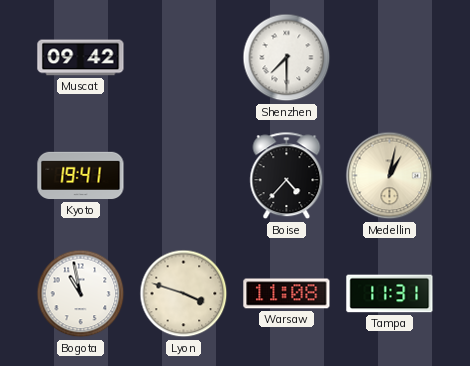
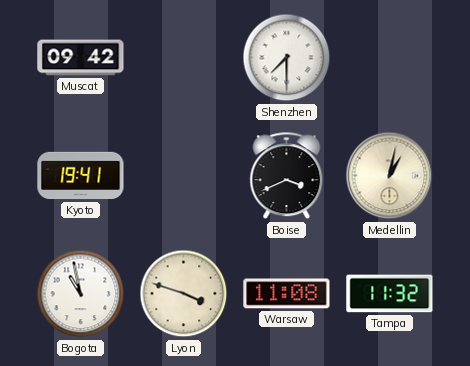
Boise: 4:37 -> 3:41
Tampa: 11:31 -> 11:32
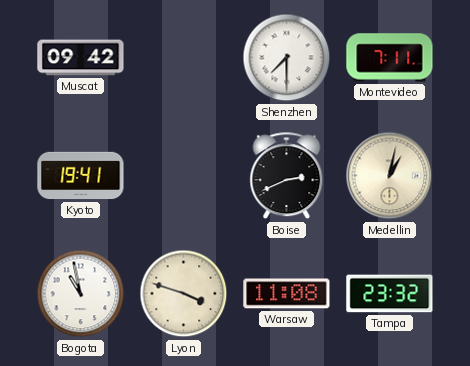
Montevideo: none -> 7:11
Boise: 3:41 -> 2:41
Tampa: 11:32 -> 23:32
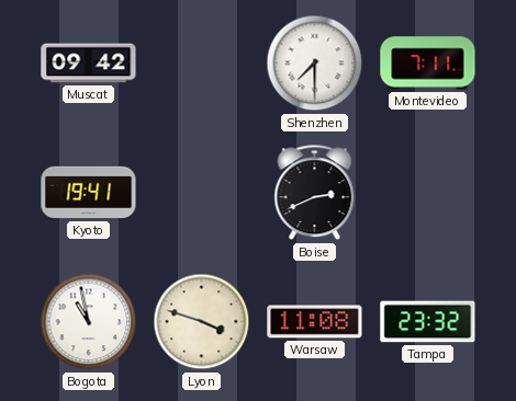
Medellin: 1:02 -> none
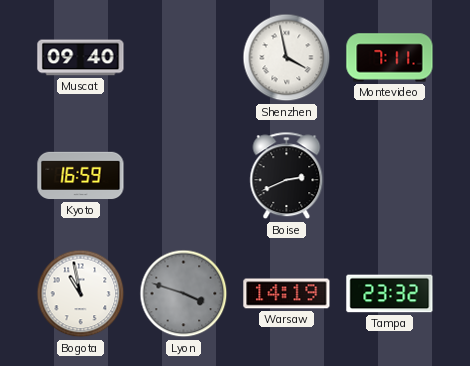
Muscat: 09:42 -> 09:40
Shenzhen: 7:30 -> 3:58
Kyoto: 19:41 -> 16:59
Lyon dial: cream -> grey
Warsaw: 11:08 -> 14:19
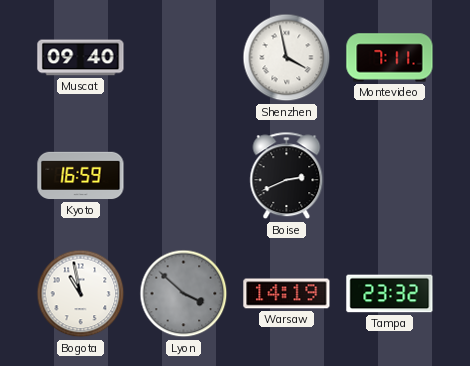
Lyon: 3:48 -> 3:52
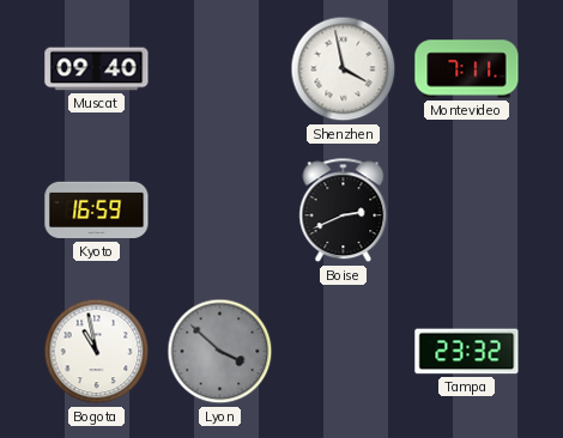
Warsaw: 14:19 -> none
